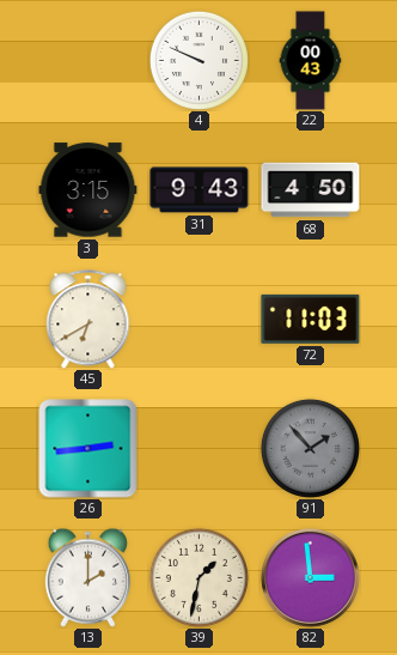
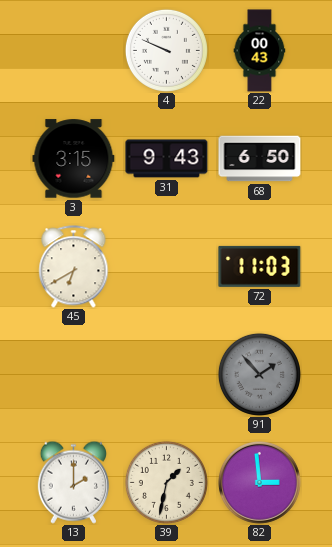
68: 4:50 -> 6:50
26: 2:44 -> none
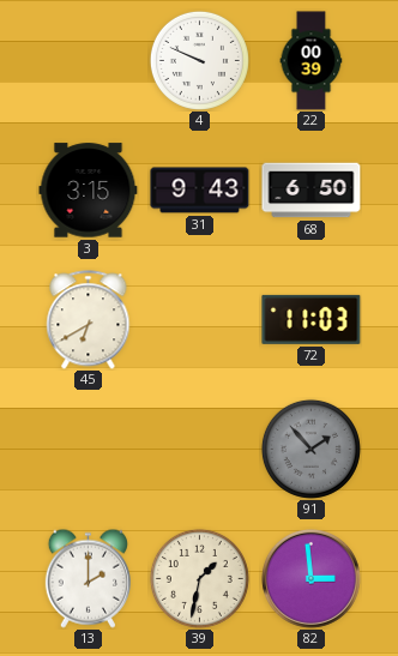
22: 00:43 -> 00:39
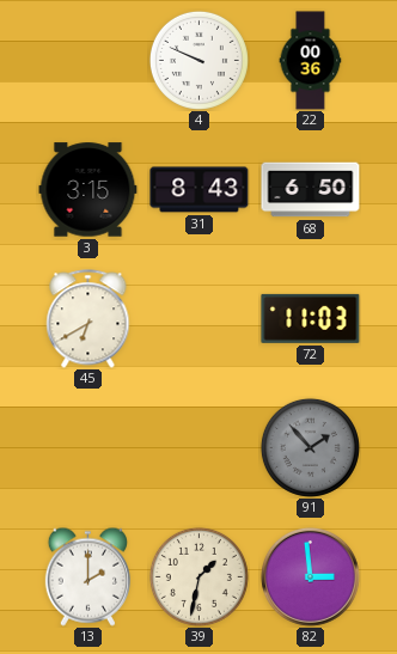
22: 00:39 -> 00:36
31: 9:43 -> 8:43
